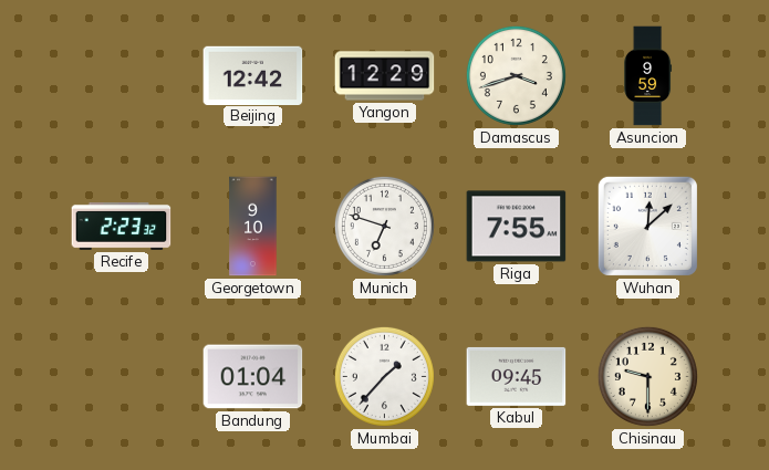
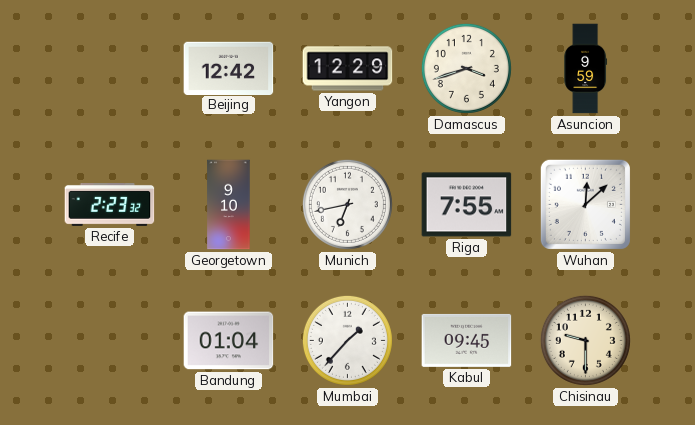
Munich: 6:48 -> 6:43
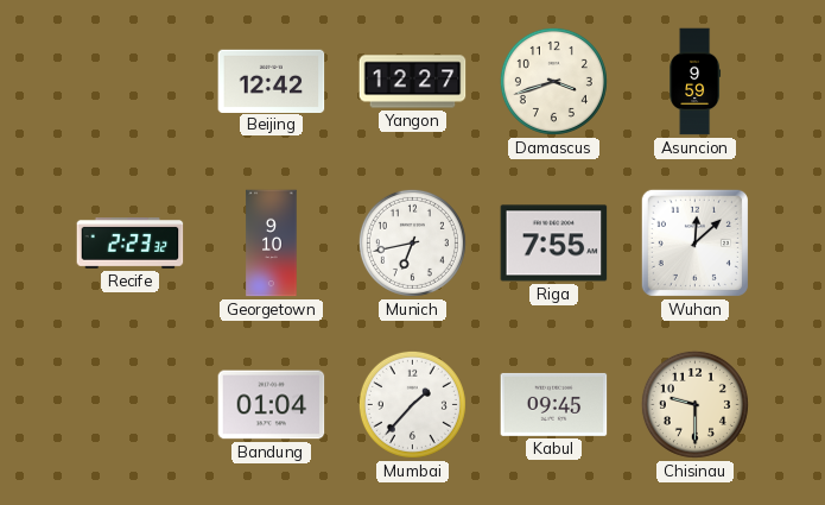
Yangon: 12:29 -> 12:27
